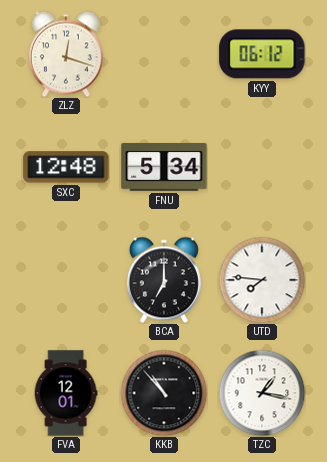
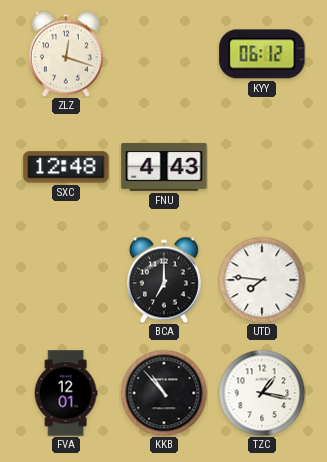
FNU: 5:34 -> 4:43
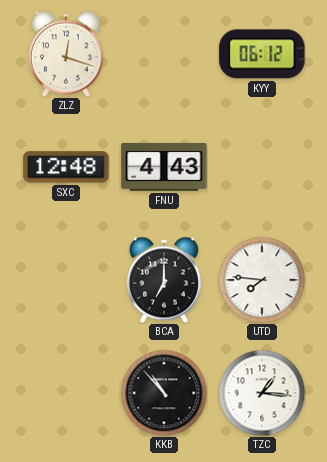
FVA: 12:01 -> none
TZC: 1:17 -> 1:16
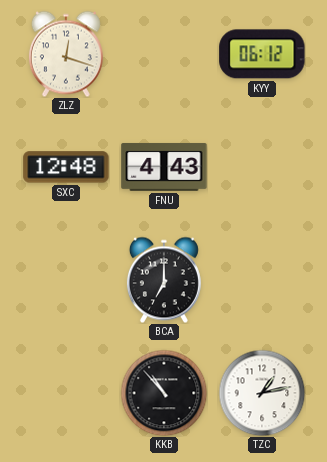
UTD: 7:46 -> none
TZC: 1:16 -> 1:13
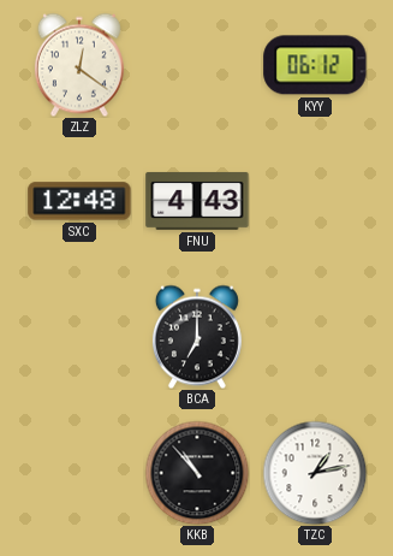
ZLZ: 12:18 -> 12:21
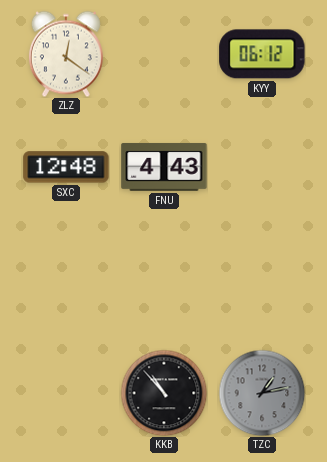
BCA: 7:00 -> none
TZC dial: white -> grey
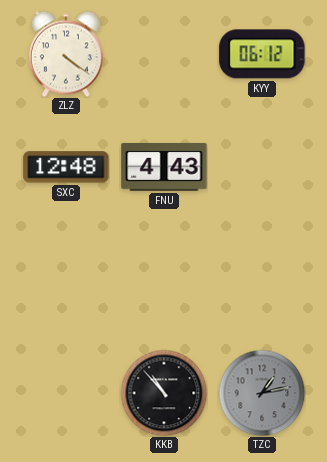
ZLZ: 12:21 -> 4:21
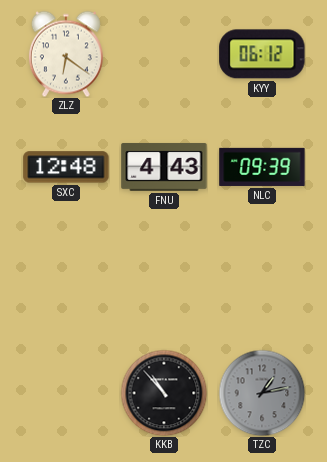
ZLZ: 4:21 -> 6:21
NLC: none -> 09:39
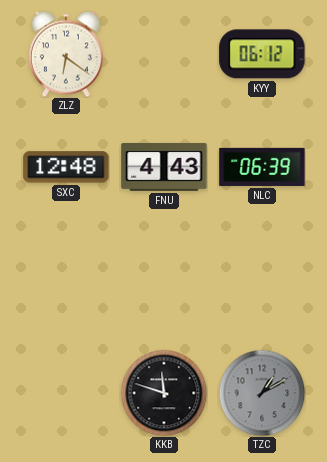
NLC: 09:39 -> 06:39
KKB: 10:53 -> 11:48
TZC: 1:13 -> 1:10
